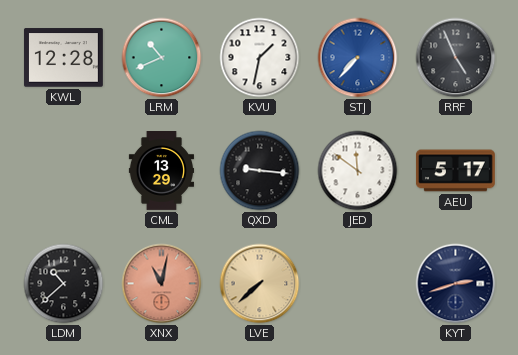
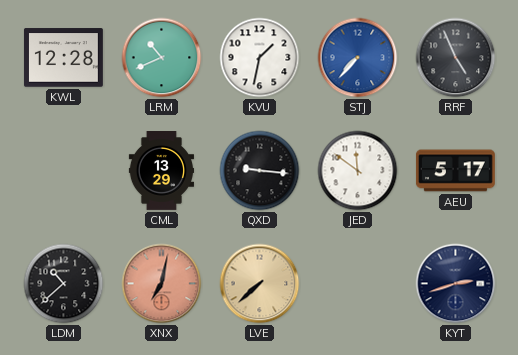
XNX: 11:02 -> 7:02
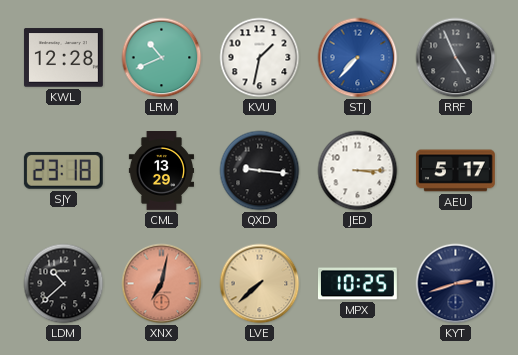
SJY: none -> 23:18
JED: 11:51 -> 3:15
MPX: none -> 10:25
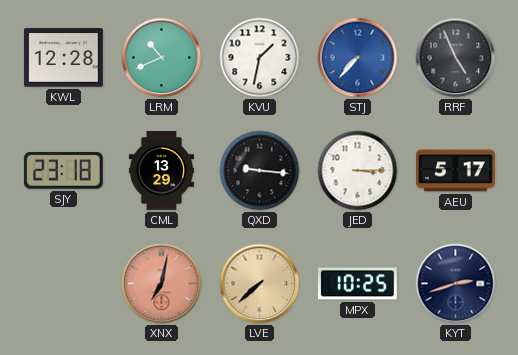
LDM: 10:38 -> none
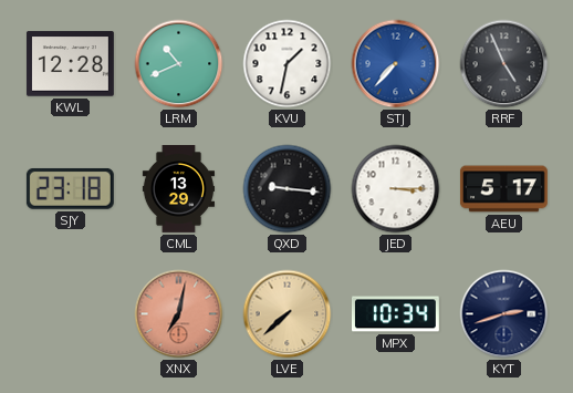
MPX: 10:25 -> 10:34
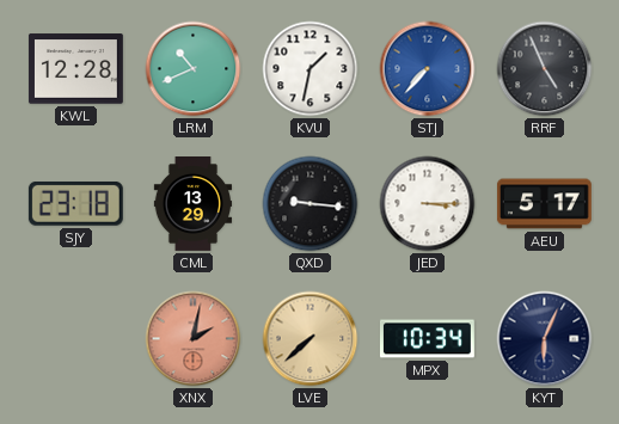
XNX: 7:02 -> 2:02
KYT: 2:42 -> 6:04
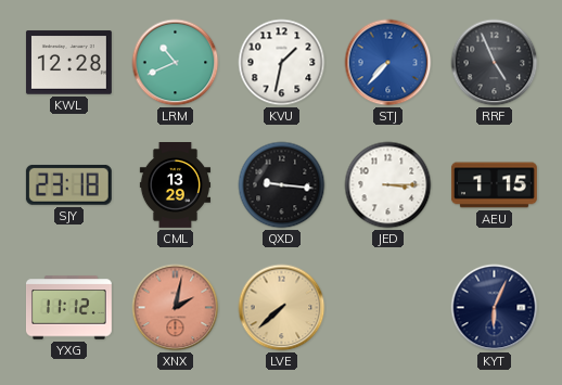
AEU: 5:17 -> 1:15
YXG: none -> 11:12
MPX: 10:34 -> none
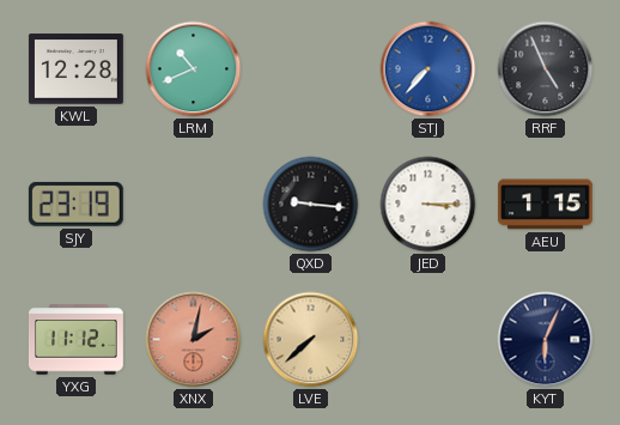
KVU: 1:32 -> none
SJY: 23:18 -> 23:19
CML: 13:29 -> none
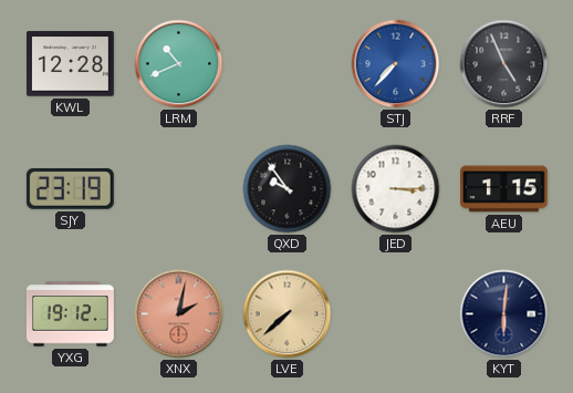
QXD: 9:16 -> 9:54
YXG: 11:12 -> 19:12
KYT: 6:04 -> 6:01
